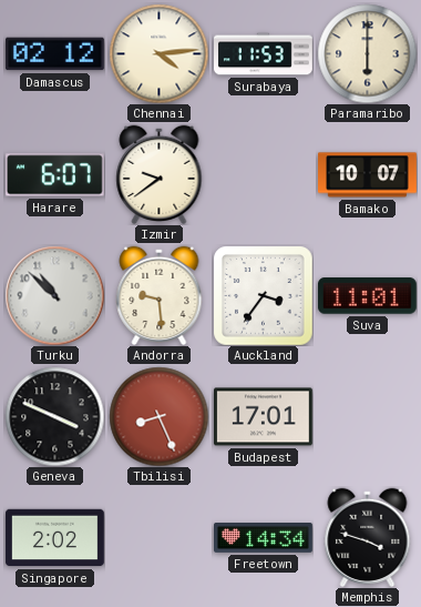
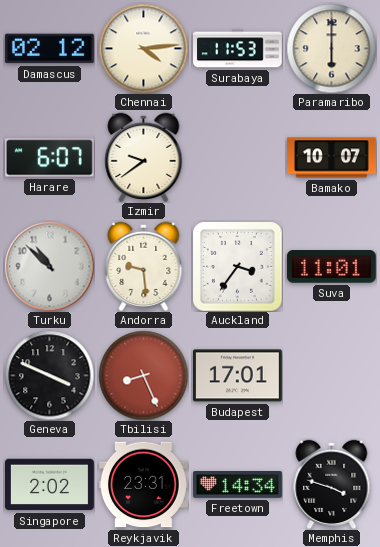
Reykjavik: none -> 23:31
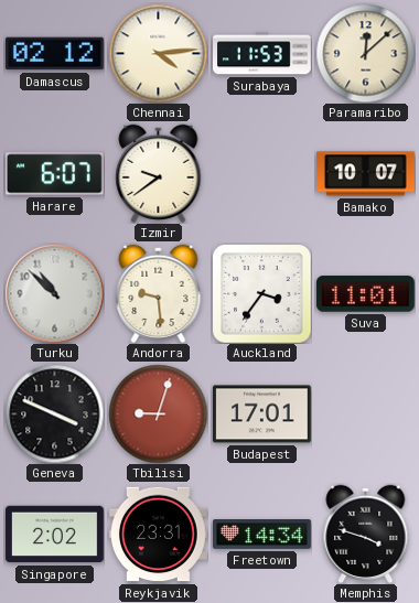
Paramaribo: 6:00 -> 12:08
Tbilisi: 8:26 -> 9:03
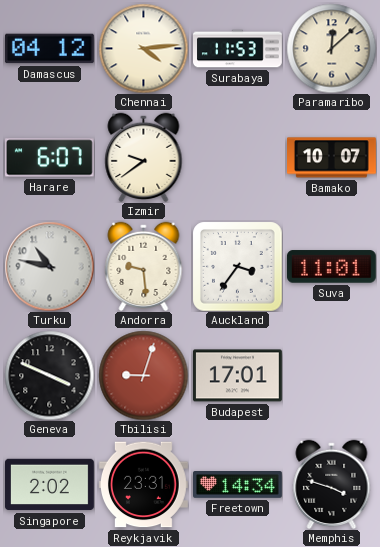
Damascus: 02:12 -> 04:12
Turku: 10:52 -> 10:47
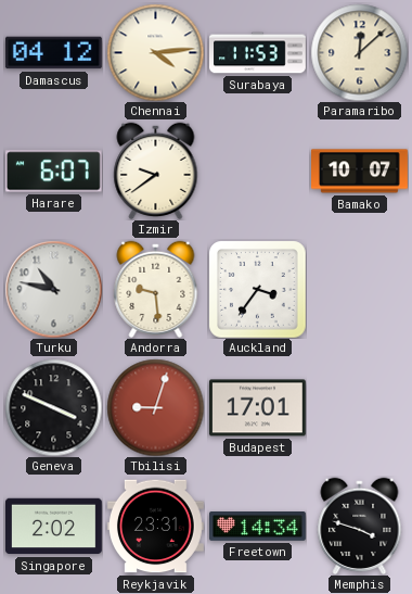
Suva: 11:01 -> none
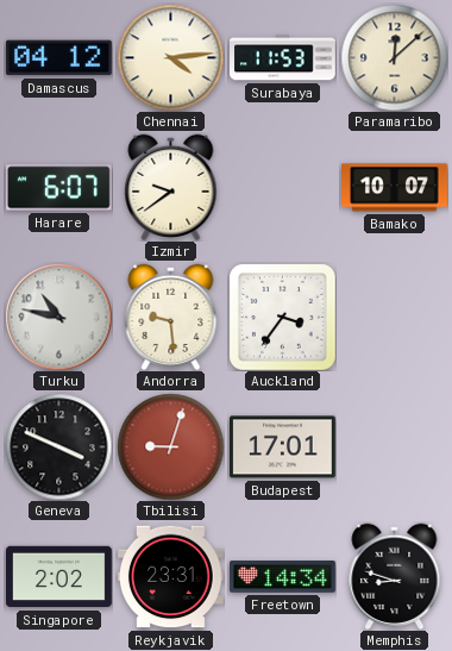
Memphis: 3:48 -> 8:48
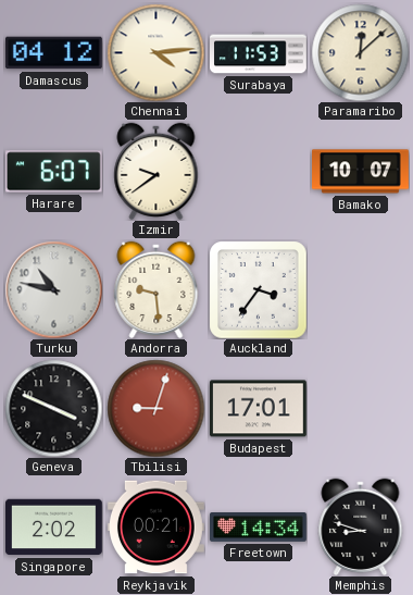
Reykjavik: 23:31 -> 00:21
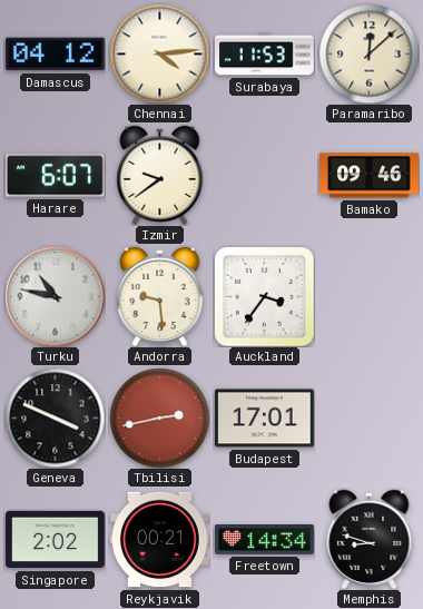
Bamako: 10:07 -> 09:46
Tbilisi: 9:03 -> 2:43
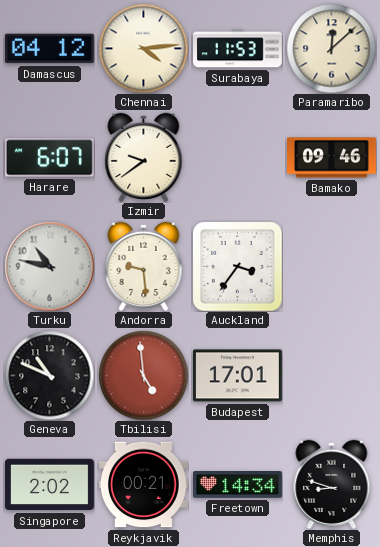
Geneva: 3:49 -> 10:49
Tbilisi: 2:43 -> 4:59
